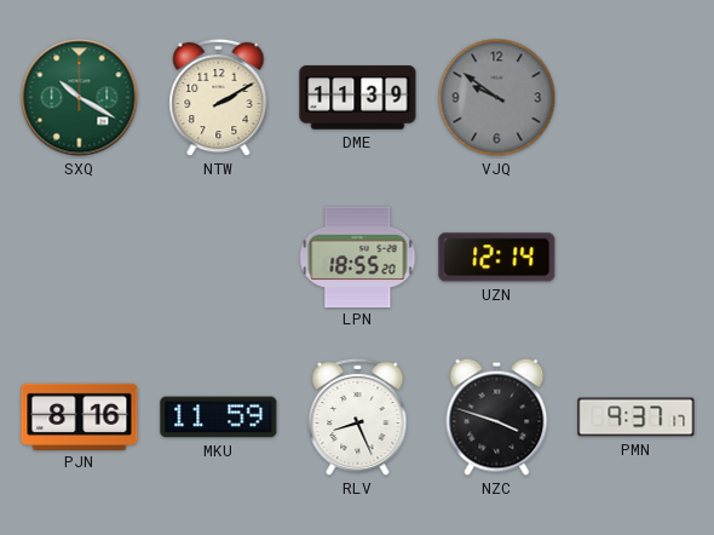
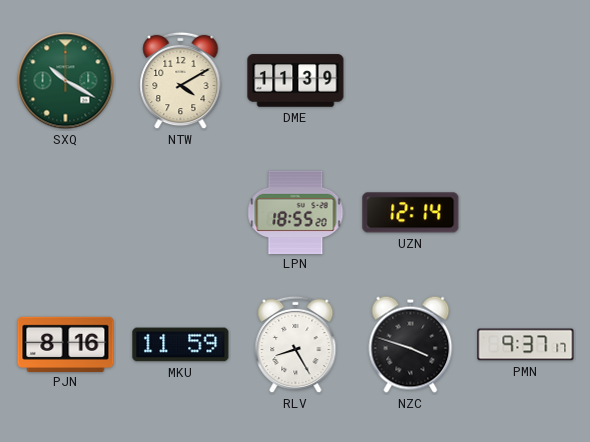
NTW: 2:10 -> 4:10
VJQ: 9:51 -> none
RLV: 8:26 -> 8:25
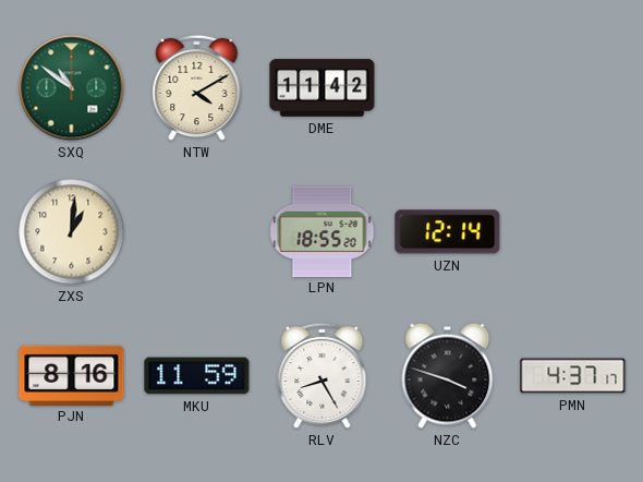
SXQ: 10:20 -> 10:51
DME: 11:39 -> 11:42
ZXS: none -> 1:01
PMN: 9:37 -> 4:37
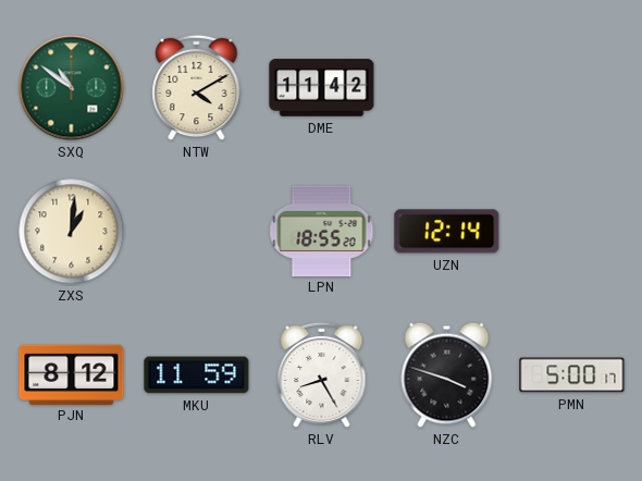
PJN: 8:16 -> 8:12
PMN: 4:37 -> 5:00
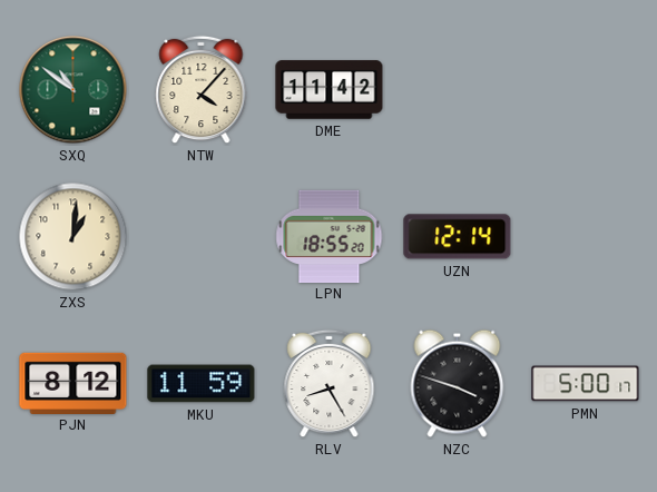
NTW: 4:10 -> 4:07
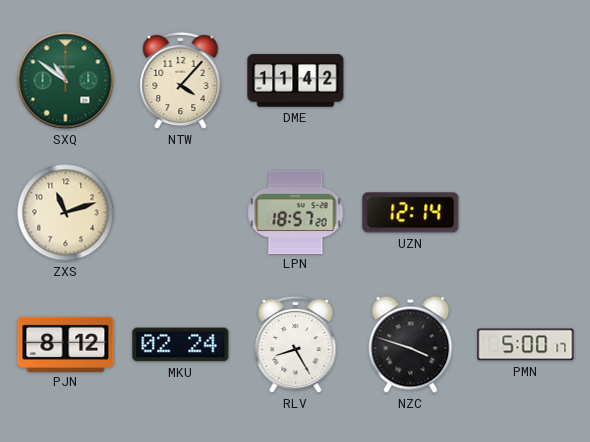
ZXS: 1:01 -> 11:12
LPN: 18:55 -> 18:57
MKU: 11:59 -> 02:24
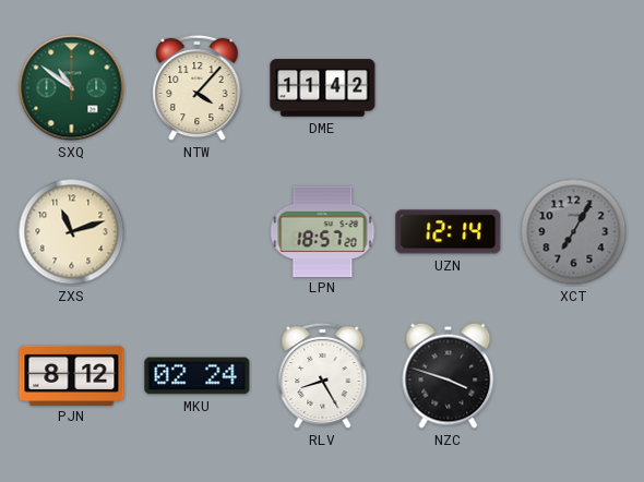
XCT: none -> 7:05
PMN: 5:00 -> none
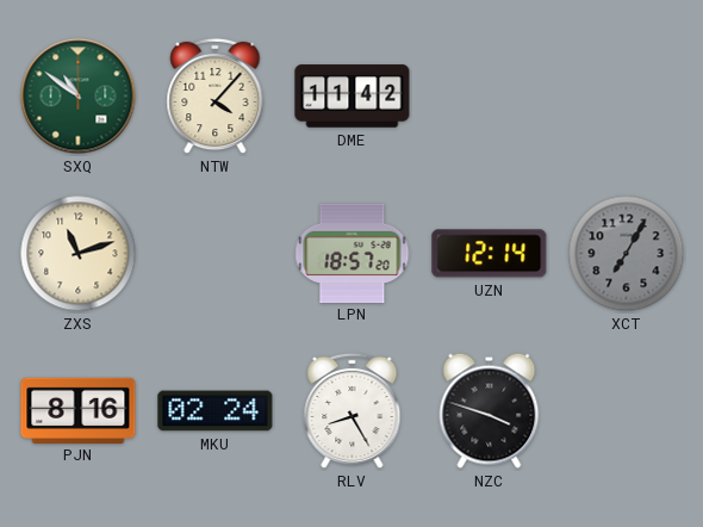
PJN: 8:12 -> 8:16
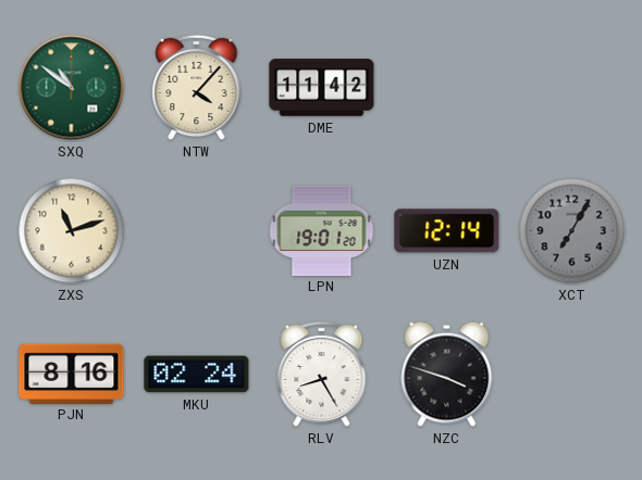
LPN: 18:57 -> 19:01
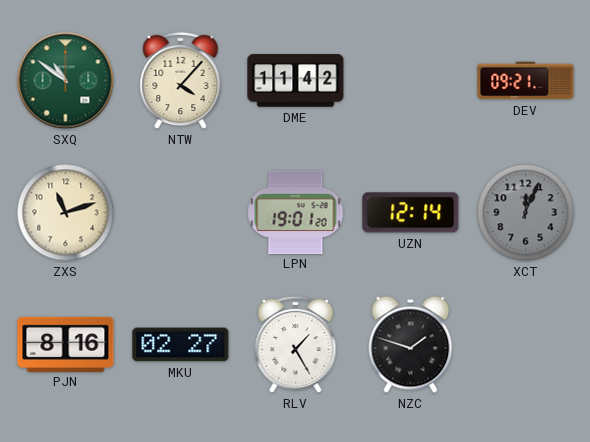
DEV: none -> 09:21
XCT: 7:05 -> 12:04
MKU: 02:24 -> 02:27
RLV: 8:25 -> 1:25
NZC: 3:48 -> 1:48
